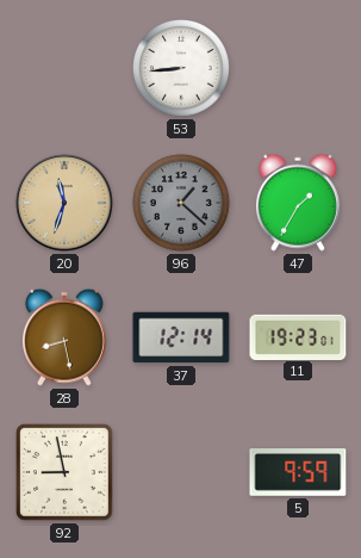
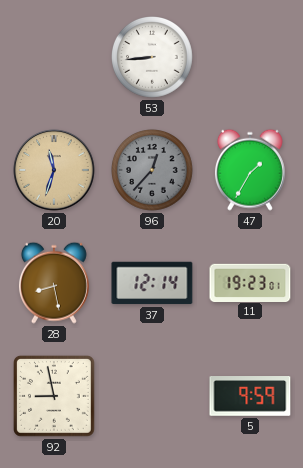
96: 1:22 -> 12:37
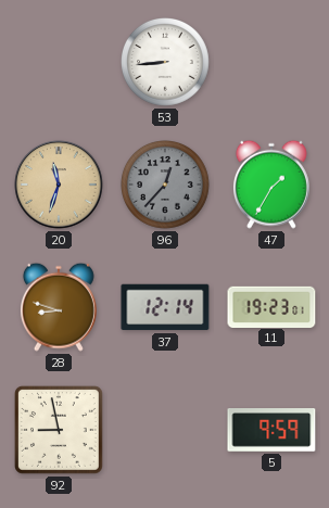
28: 8:28 -> 8:48
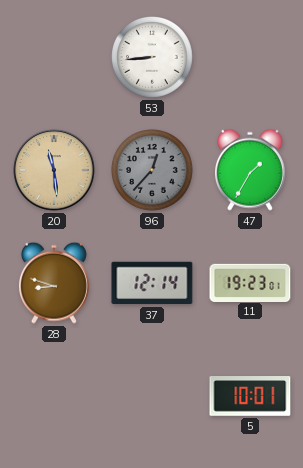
20: 11:33 -> 11:29
92: 8:58 -> none
5: 9:59 -> 10:01
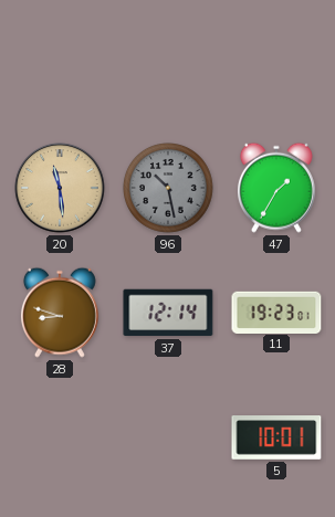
53: 8:44 -> none
96: 12:37 -> 10:28
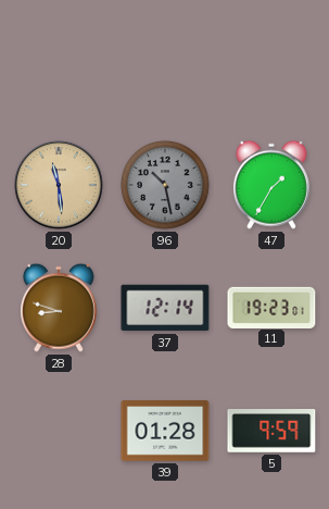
39: none -> 01:28
5: 10:01 -> 9:59
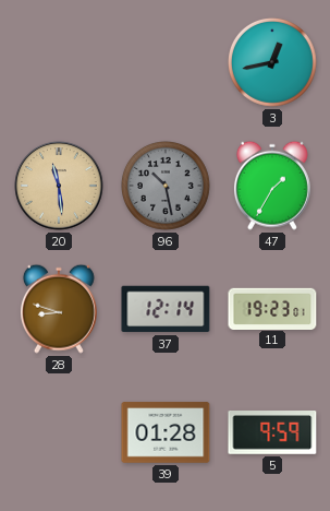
3: none -> 12:43
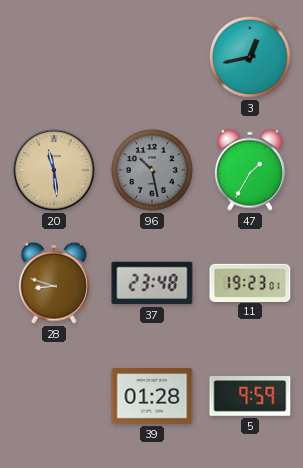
37: 12:14 -> 23:48
